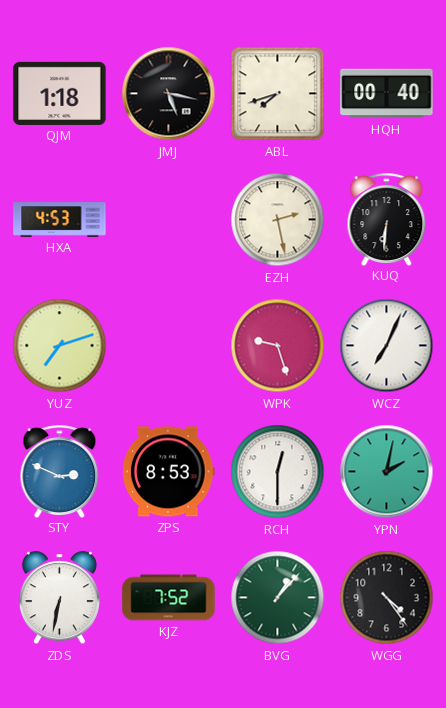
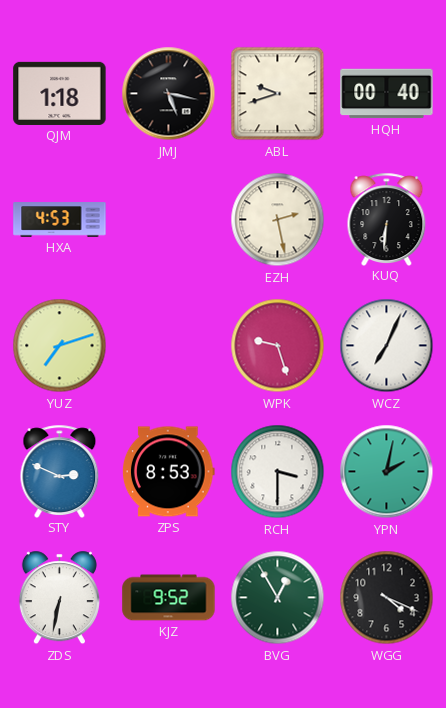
ABL: 7:42 -> 9:42
RCH: 12:30 -> 3:30
KJZ: 7:52 -> 9:52
BVG: 1:07 -> 12:55
WGG: 4:24 -> 4:19
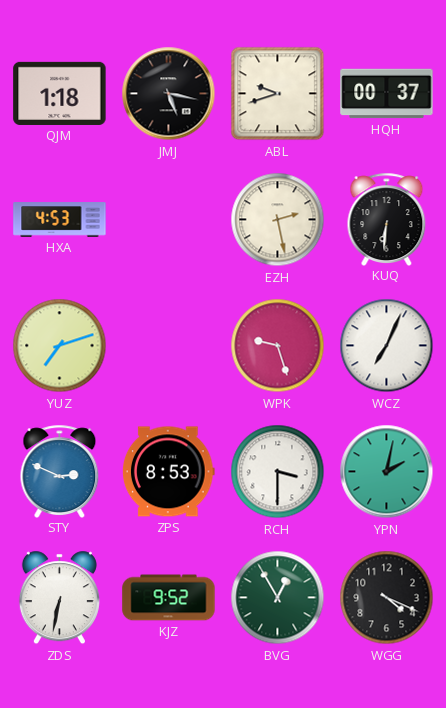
HQH: 00:40 -> 00:37
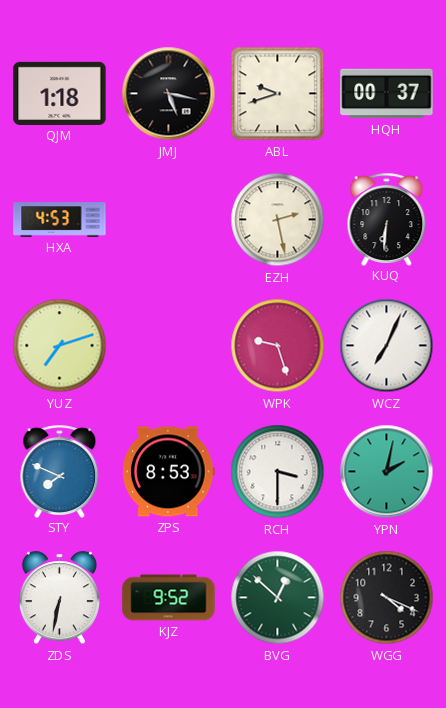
STY: 2:49 -> 7:49
BVG: 12:55 -> 12:52
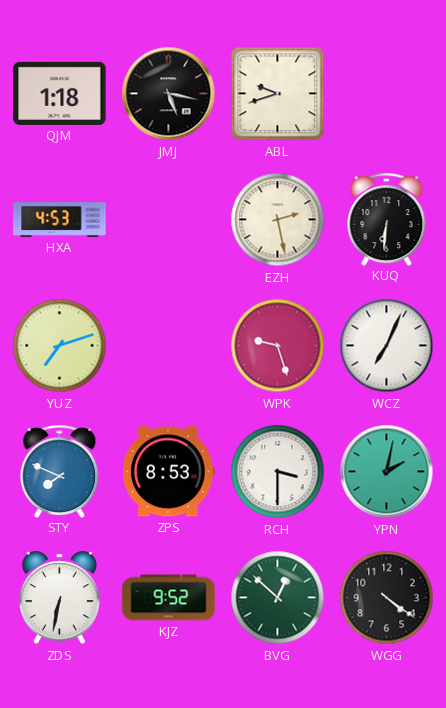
HQH: 00:37 -> none
WGG: 4:19 -> 4:21
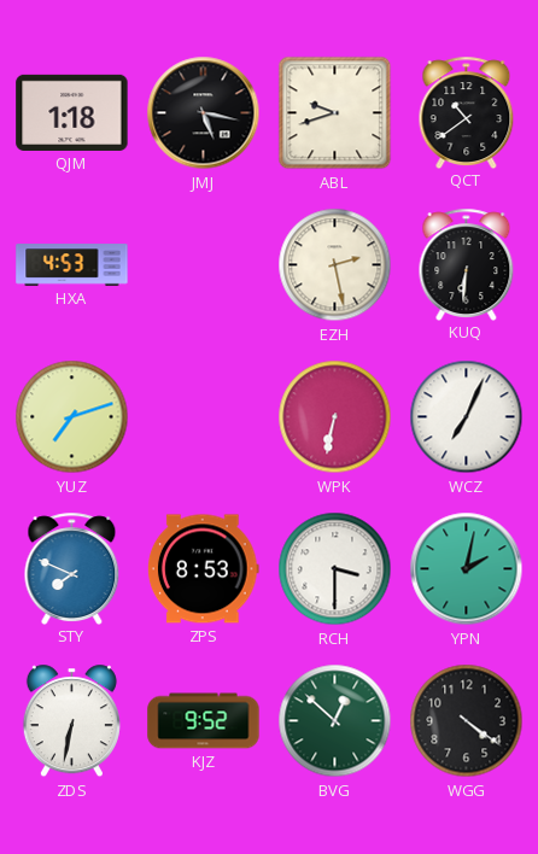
QCT: none -> 10:39
WPK: 9:27 -> 6:32
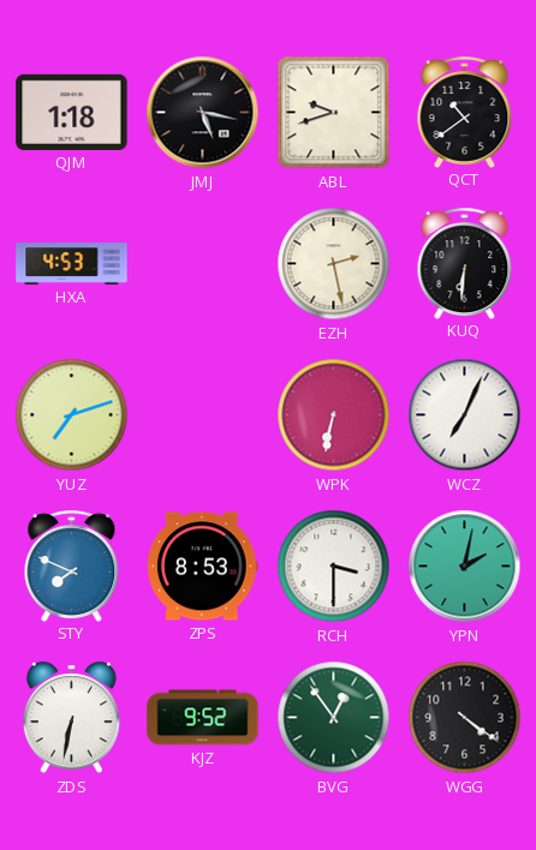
BVG: 12:52 -> 12:54
